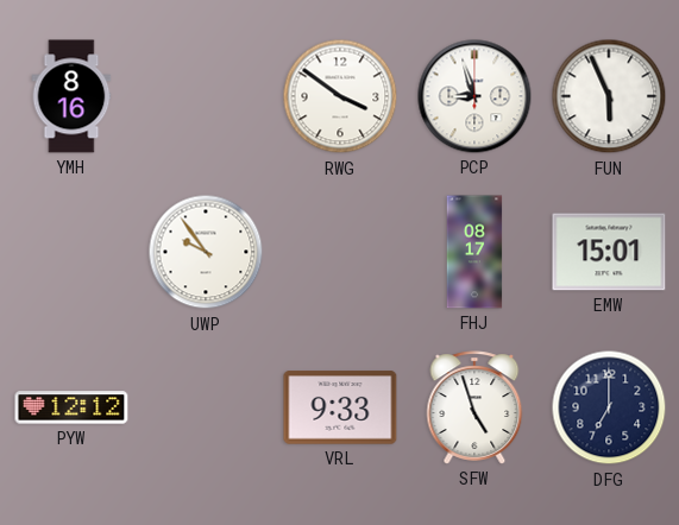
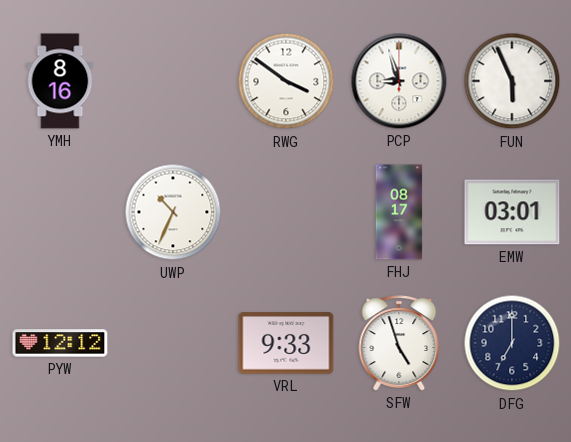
UWP: 9:54 -> 10:34
EMW: 15:01 -> 03:01
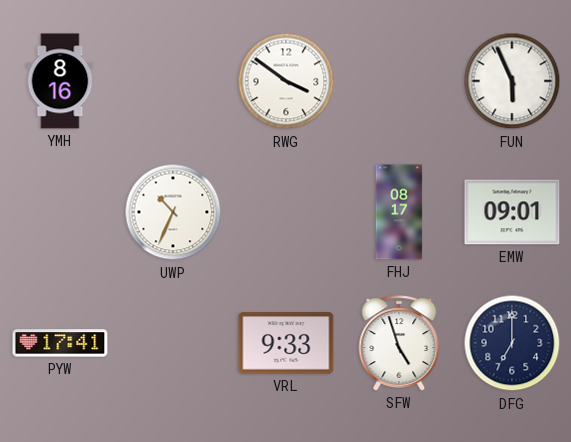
PCP: 8:57 -> none
EMW: 03:01 -> 09:01
PYW: 12:12 -> 17:41
